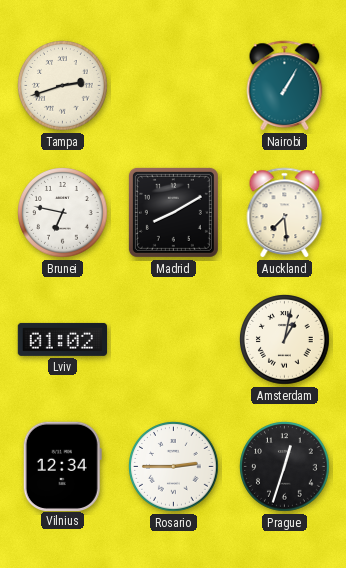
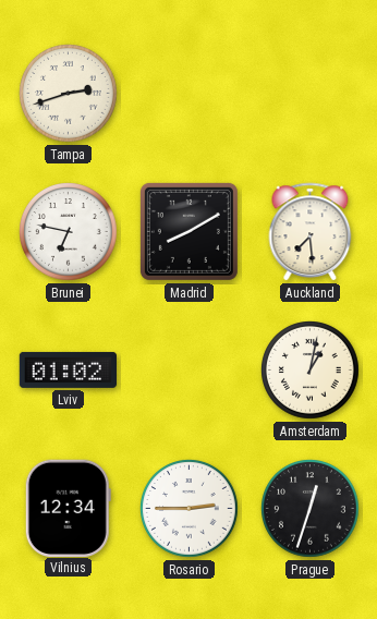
Nairobi: 1:05 -> none
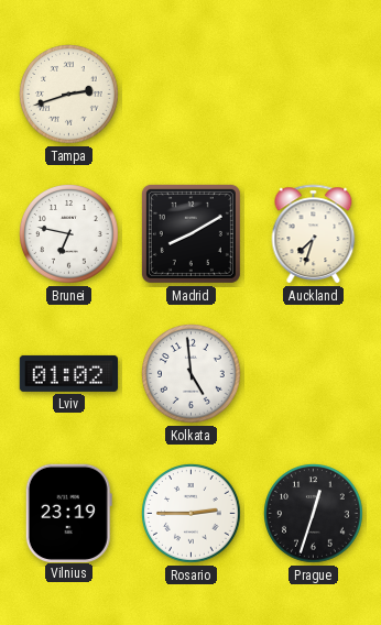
Auckland: 7:29 -> 7:33
Kolkata: none -> 4:59
Amsterdam: 1:02 -> none
Vilnius: 12:34 -> 23:19
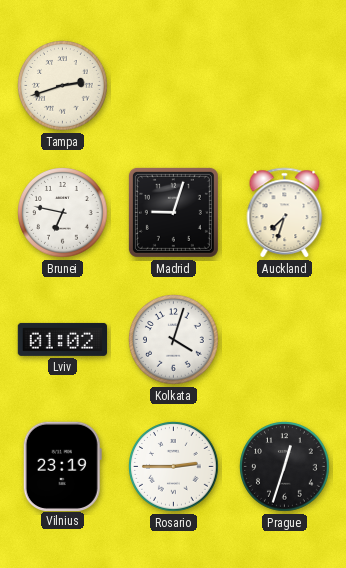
Madrid: 8:10 -> 9:03
Kolkata: 4:59 -> 4:03
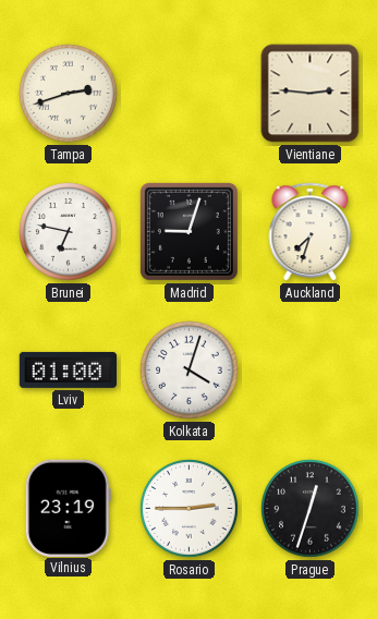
Vientiane: none -> 2:46
Lviv: 01:02 -> 01:00
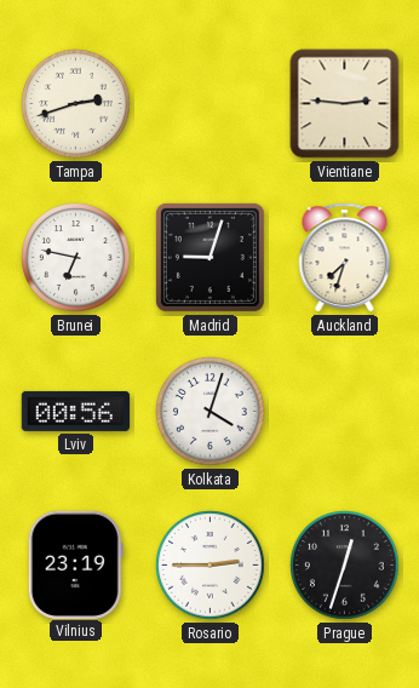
Lviv: 01:00 -> 00:56
